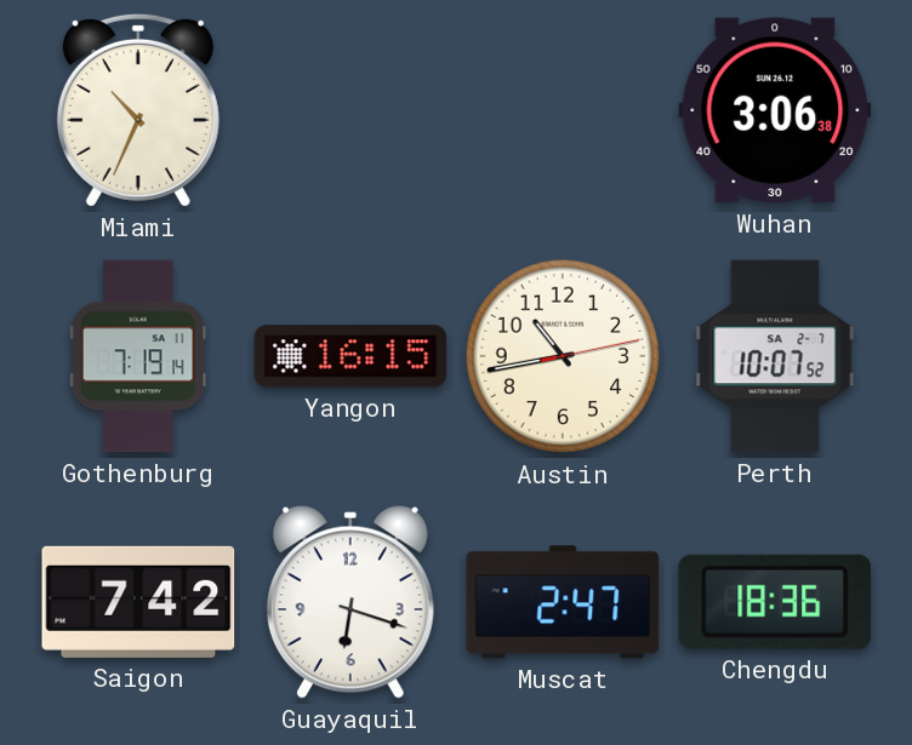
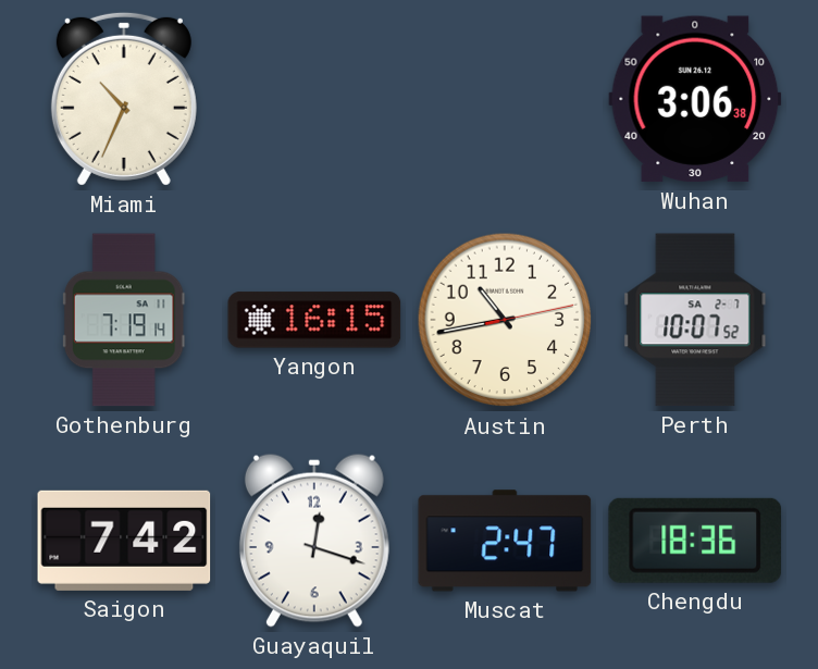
Guayaquil: 6:18 -> 12:18
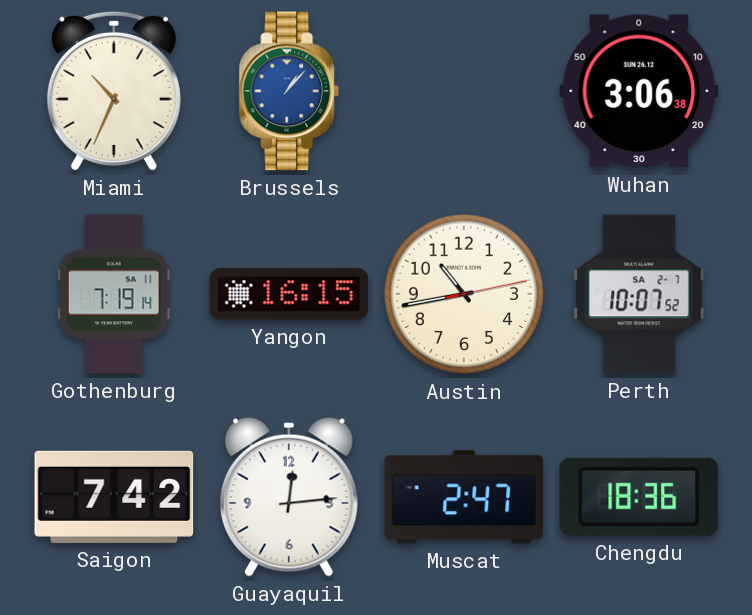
Brussels: none -> 1:07
Guayaquil: 12:18 -> 12:14
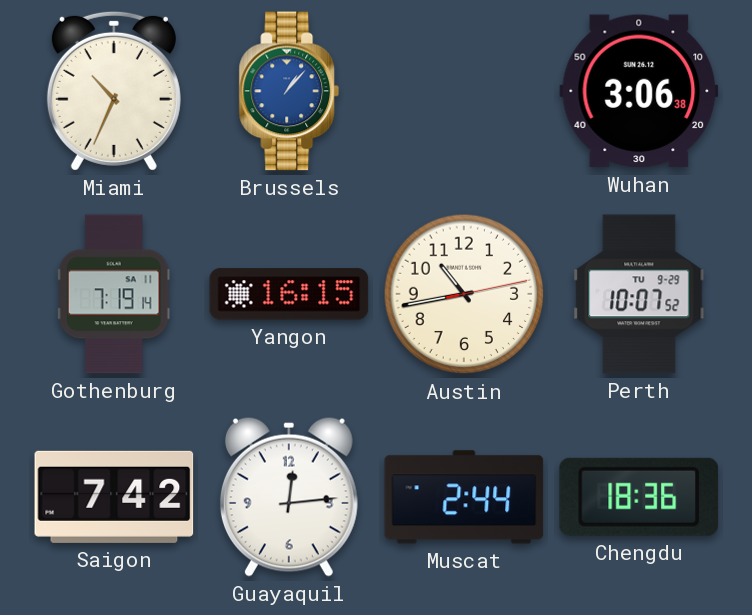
Perth date: SA 2-7 -> TU 9-29
Muscat: 2:47 -> 2:44
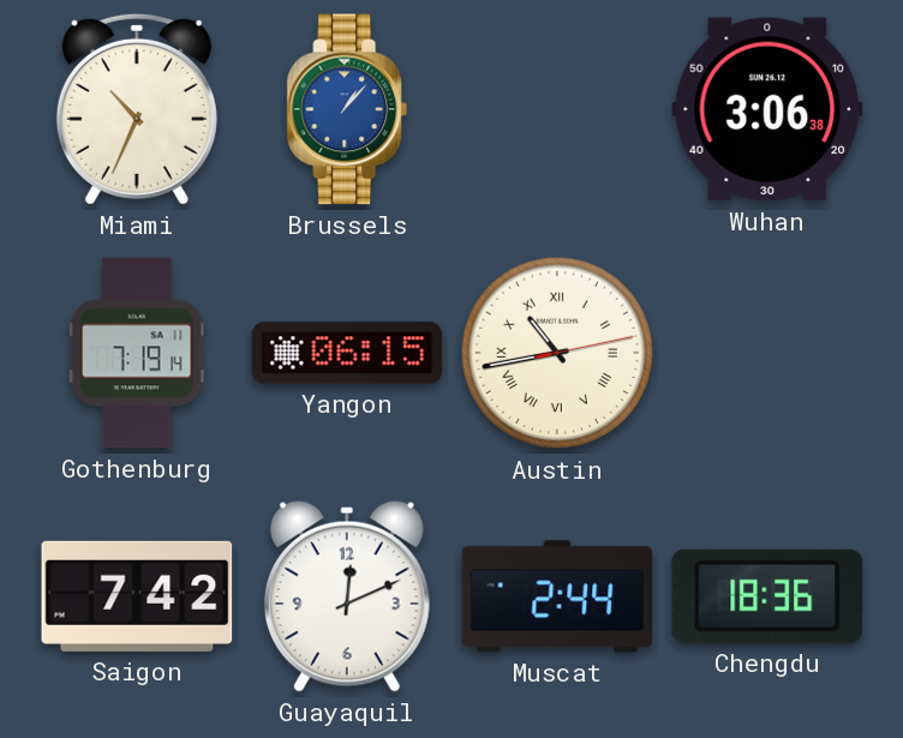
Yangon: 16:15 -> 06:15
Austin numerals: Arabic -> Roman
Perth: 10:07 -> none
Guayaquil: 12:14 -> 12:11
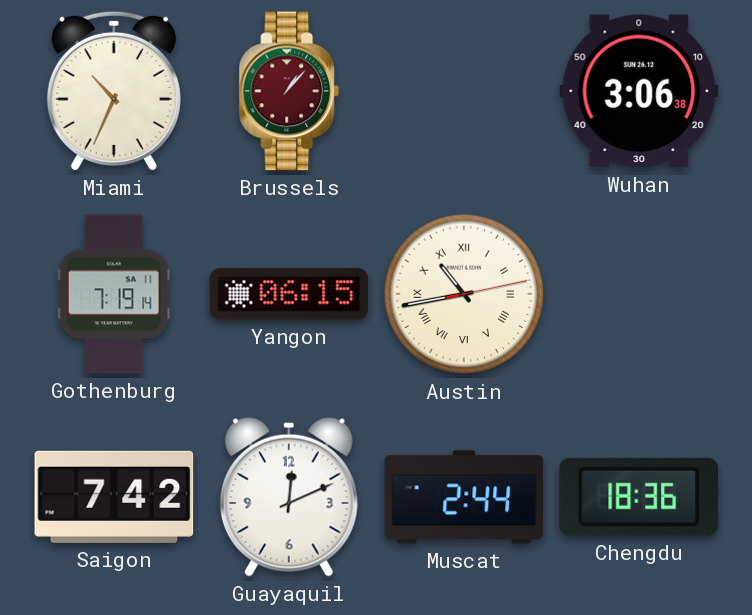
Brussels dial: blue -> burgundy
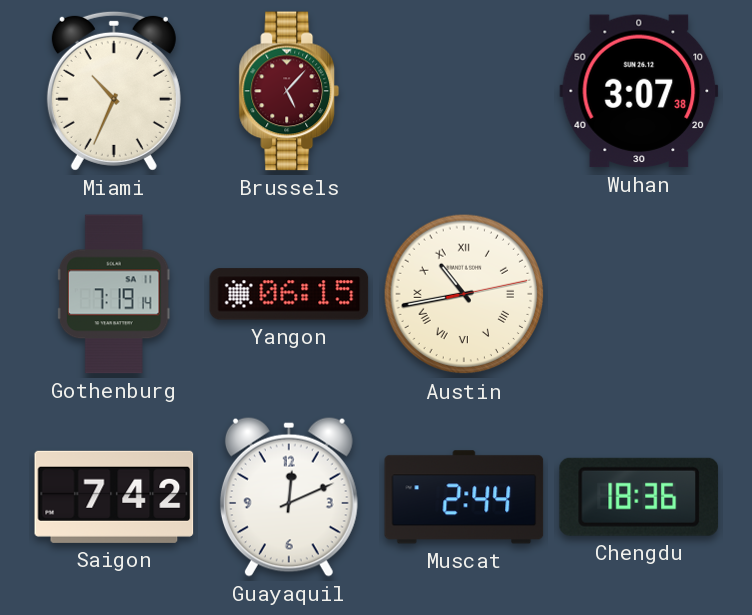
Brussels: 1:07 -> 5:07
Wuhan: 3:06 -> 3:07
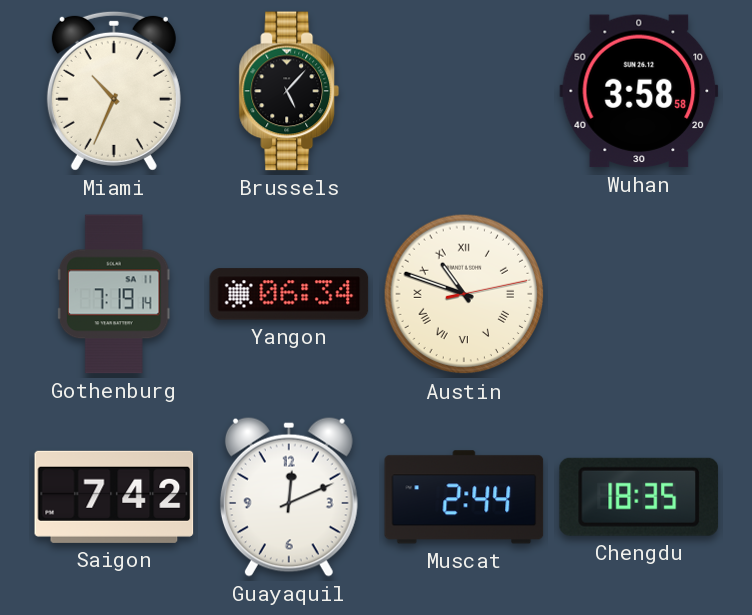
Brussels dial: burgundy -> black
Wuhan: 3:07 -> 3:58
Yangon: 06:15 -> 06:34
Austin: 10:43 -> 10:48
Chengdu: 18:36 -> 18:35
